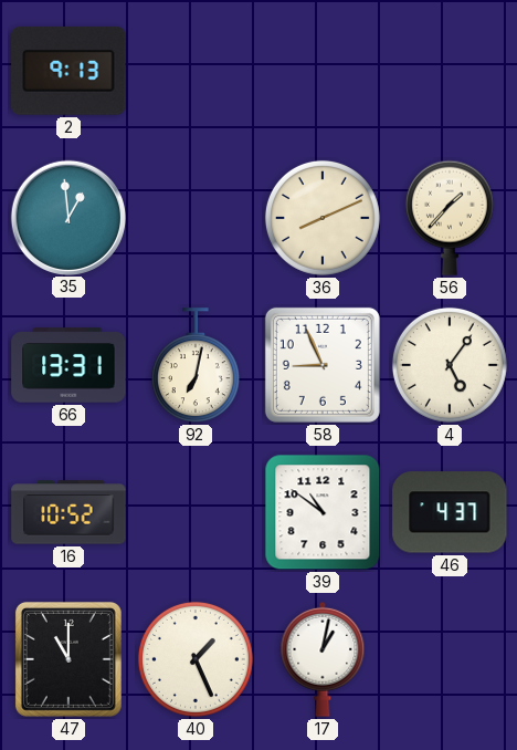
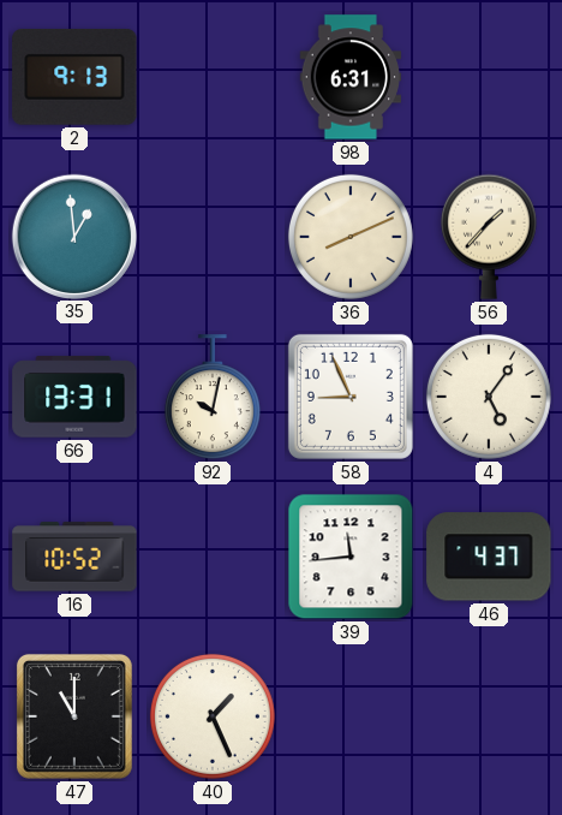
98: none -> 6:31
92: 7:02 -> 10:02
39: 10:51 -> 11:44
17: 1:02 -> none
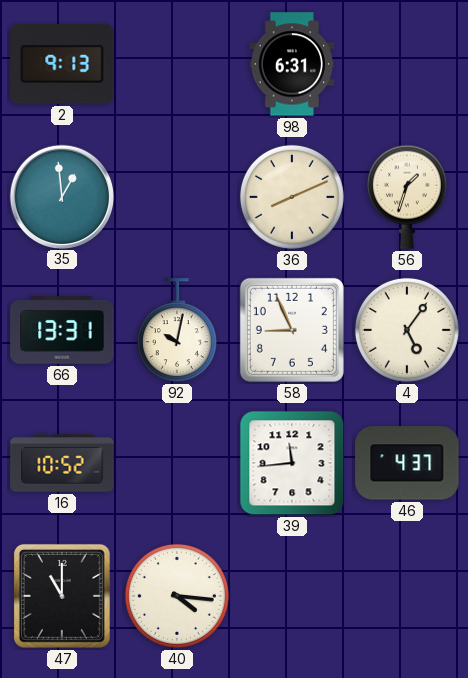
56: 1:37 -> 1:33
40: 1:26 -> 4:16
